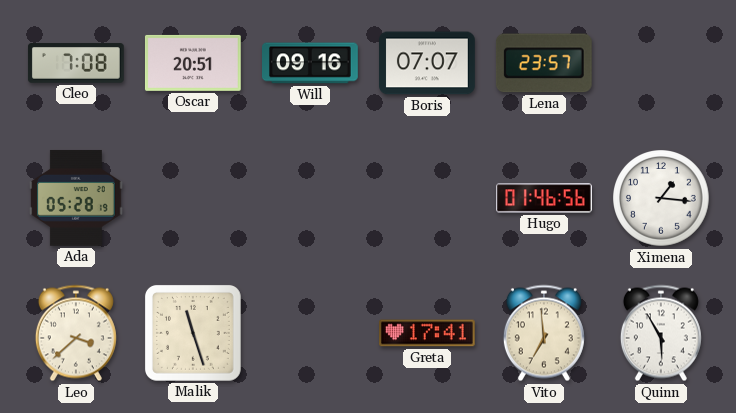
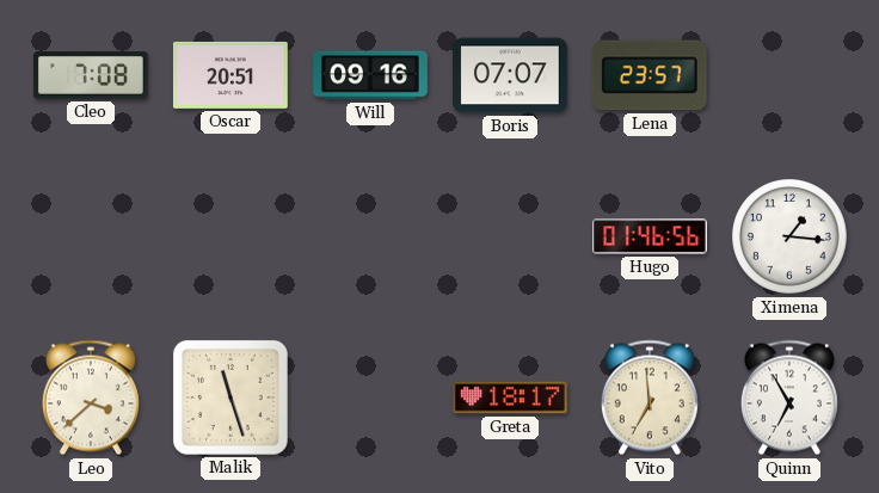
Ada: 05:28 -> none
Greta: 17:41 -> 18:17
Quinn: 5:55 -> 6:55
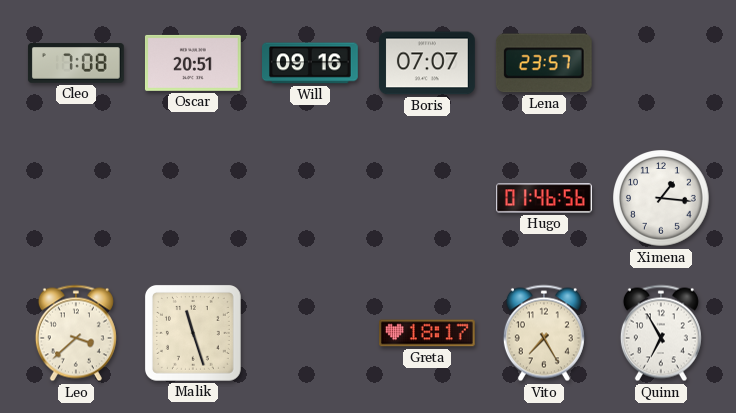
Vito: 6:59 -> 7:25
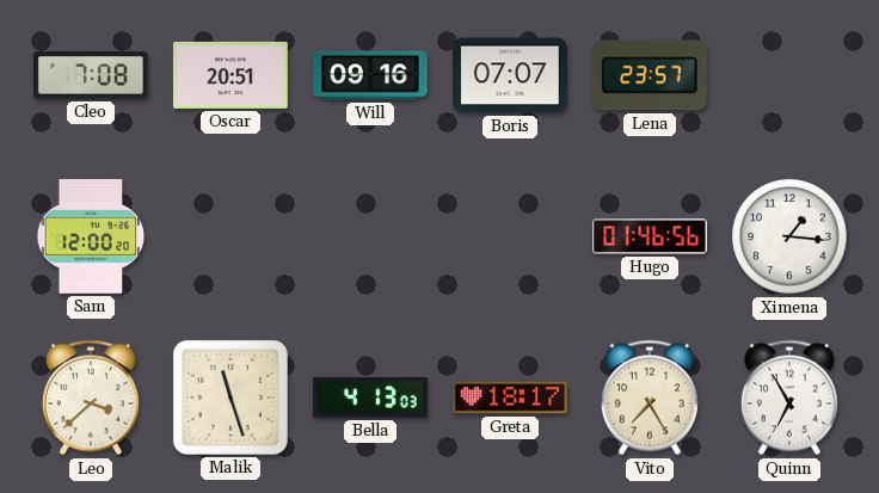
Sam: none -> 12:00
Bella: none -> 4:13
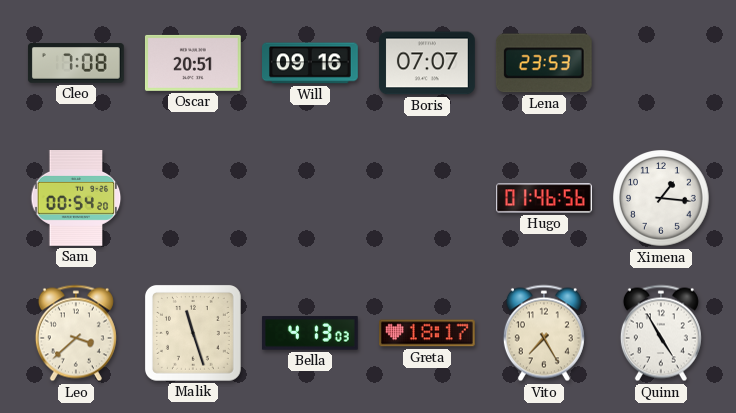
Lena: 23:57 -> 23:53
Sam: 12:00 -> 00:54
Quinn: 6:55 -> 4:55
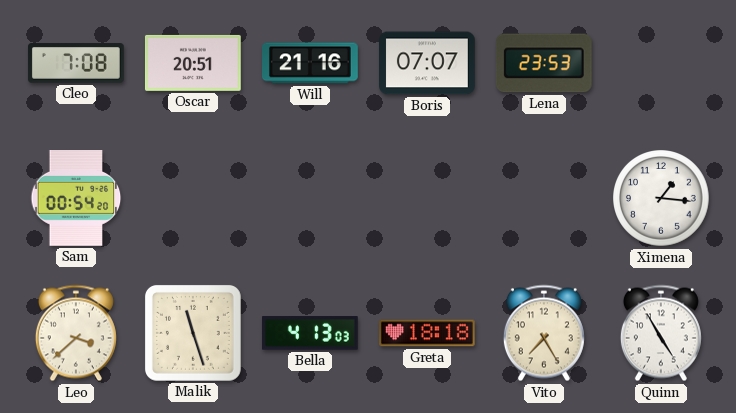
Will: 09:16 -> 21:16
Hugo: 01:46 -> none
Greta: 18:17 -> 18:18
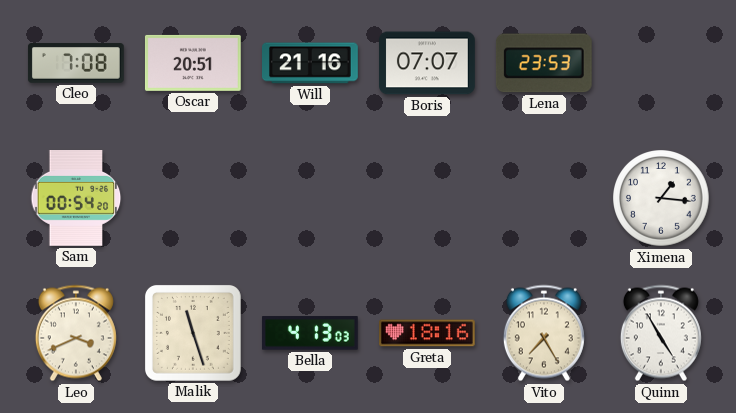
Leo: 3:38 -> 3:41
Greta: 18:18 -> 18:16
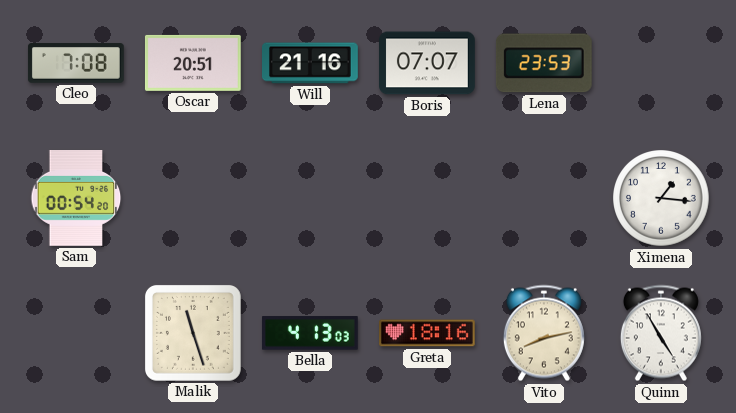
Leo: 3:41 -> none
Vito: 7:25 -> 8:13
